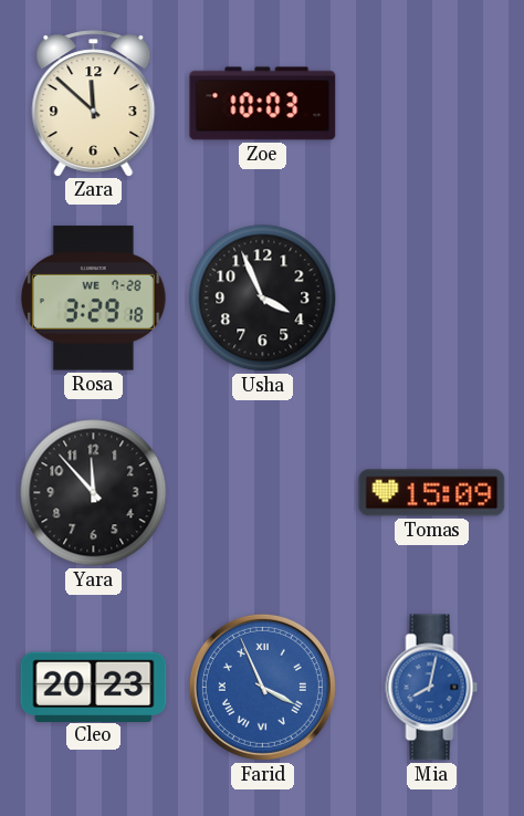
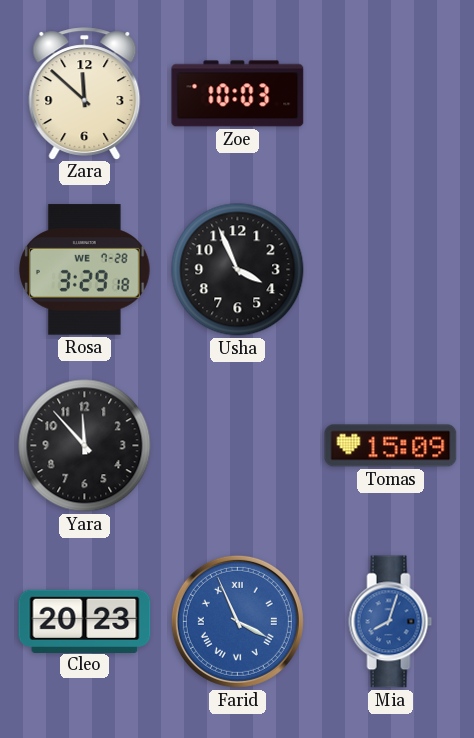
Mia: 8:02 -> 8:03
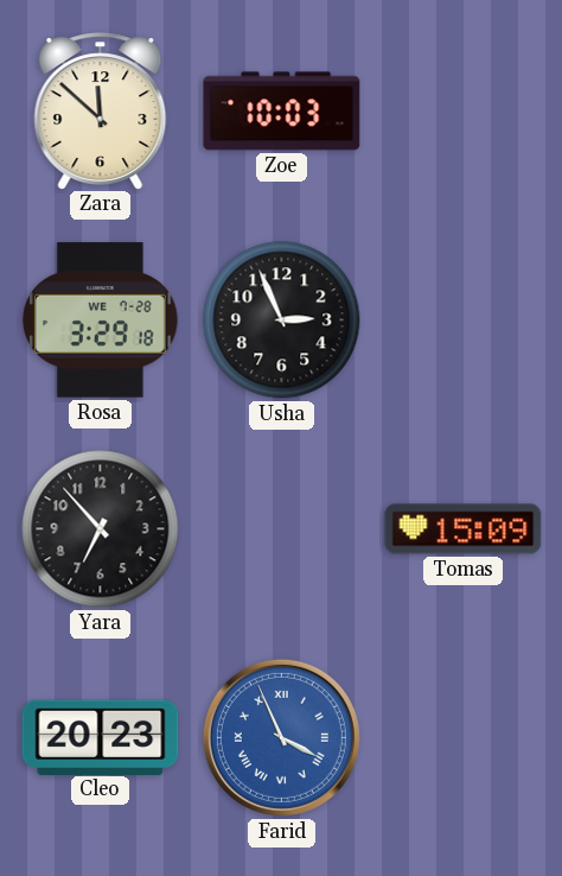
Usha: 3:56 -> 2:56
Yara: 11:53 -> 6:53
Mia: 8:03 -> none
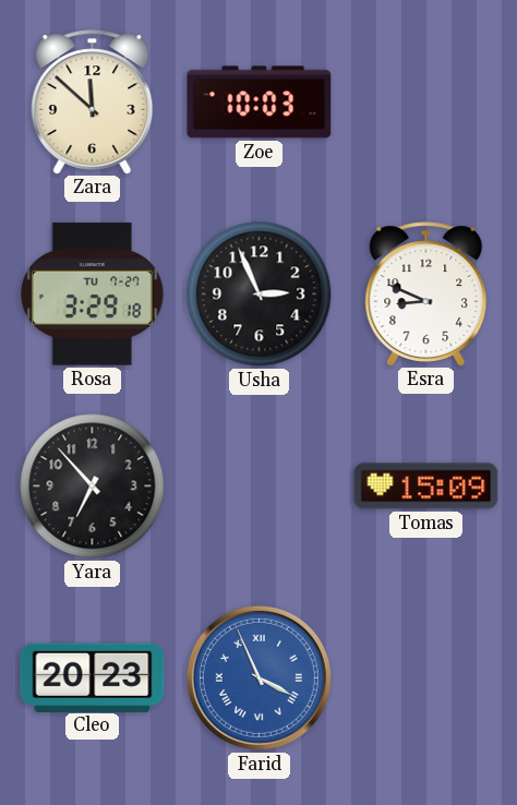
Rosa date: WE 7-28 -> TU 7-27
Esra: none -> 8:49
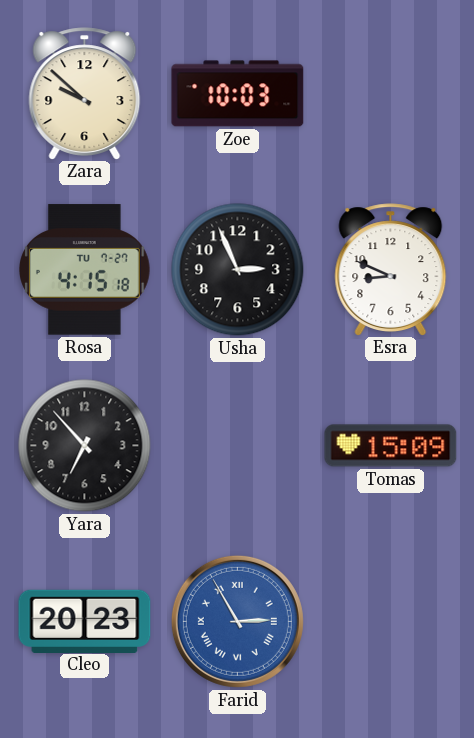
Zara: 11:52 -> 9:52
Rosa: 3:29 -> 4:15
Farid: 3:56 -> 2:55
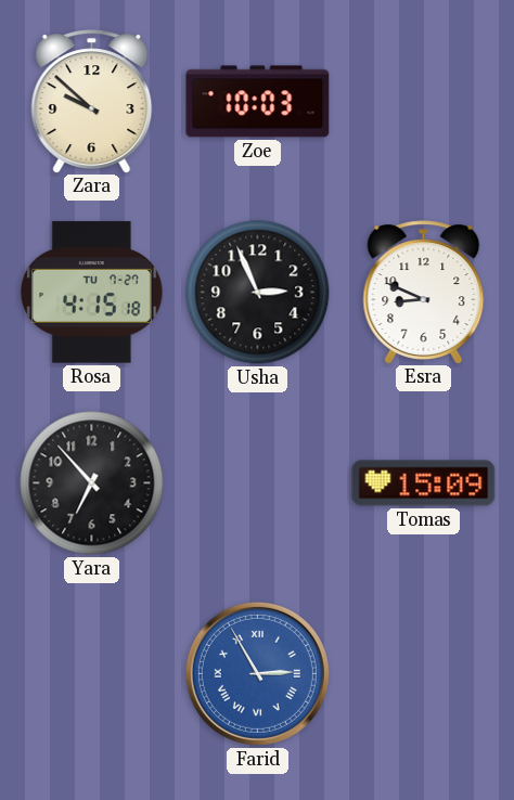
Cleo: 20:23 -> none
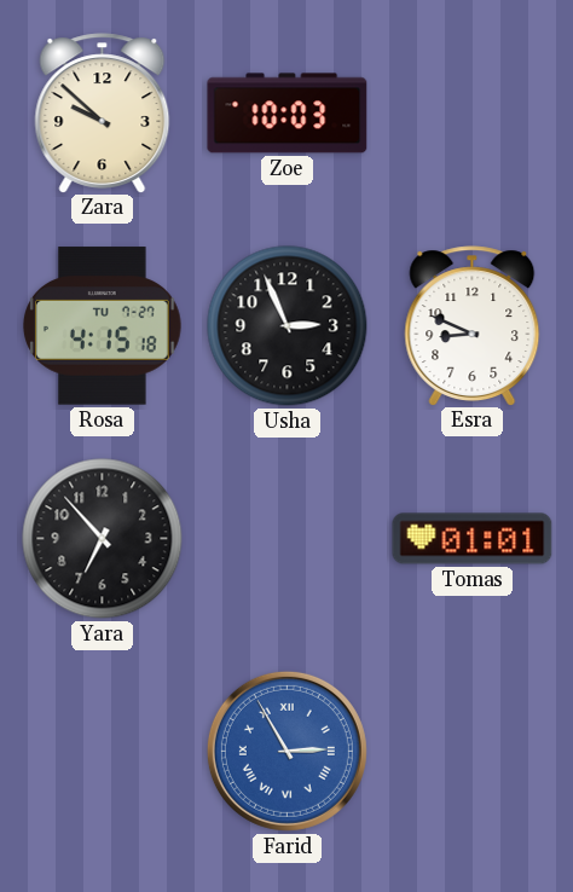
Tomas: 15:09 -> 01:01
